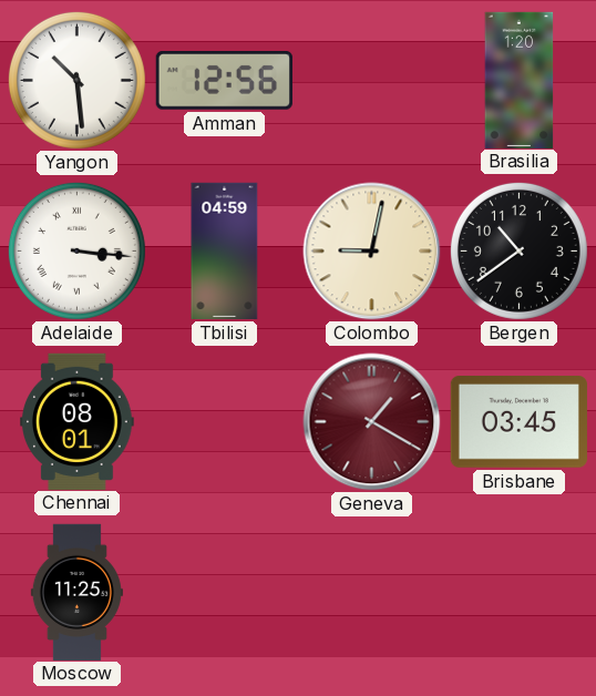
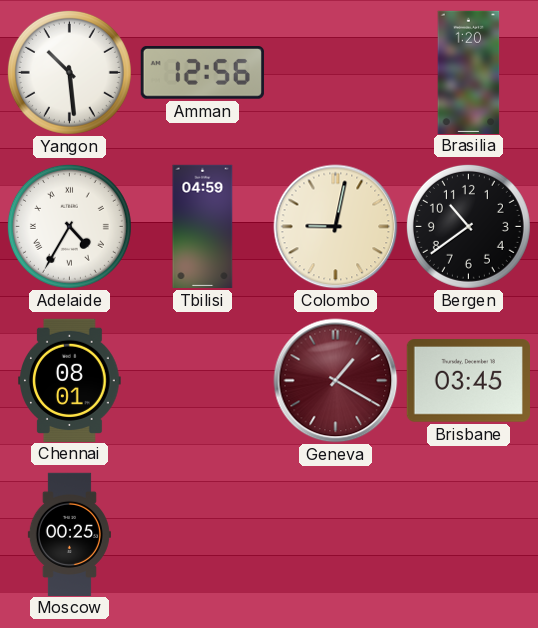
Adelaide: 3:16 -> 4:35
Moscow: 11:25 -> 00:25
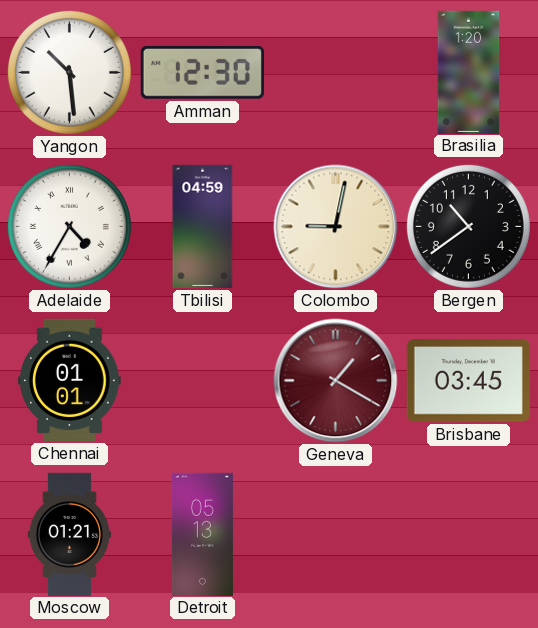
Amman: 12:56 -> 12:30
Chennai: 08:01 -> 01:01
Moscow: 00:25 -> 01:21
Detroit: none -> 05:13
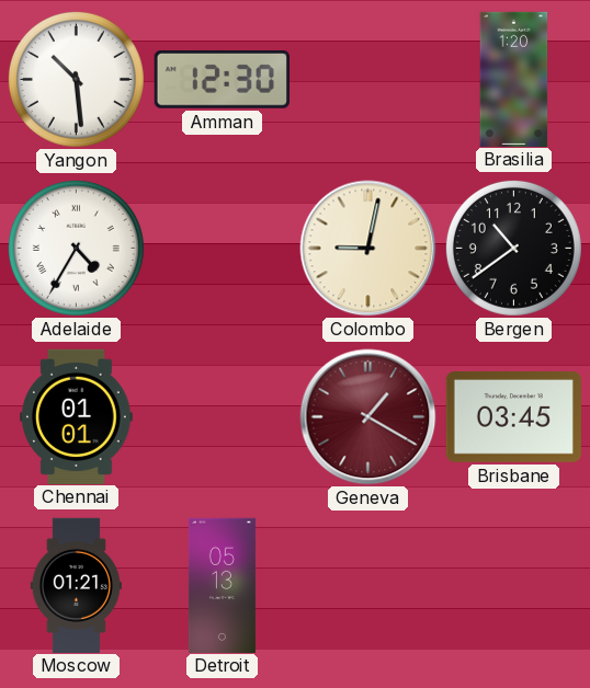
Tbilisi: 04:59 -> none
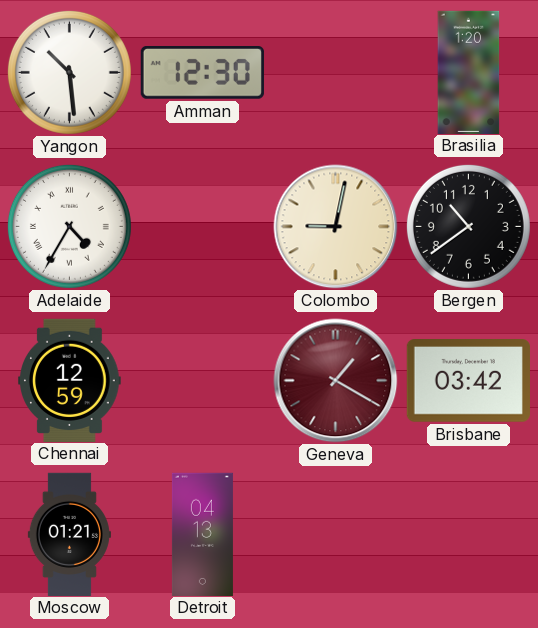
Chennai: 01:01 -> 12:59
Brisbane: 03:45 -> 03:42
Detroit: 05:13 -> 04:13
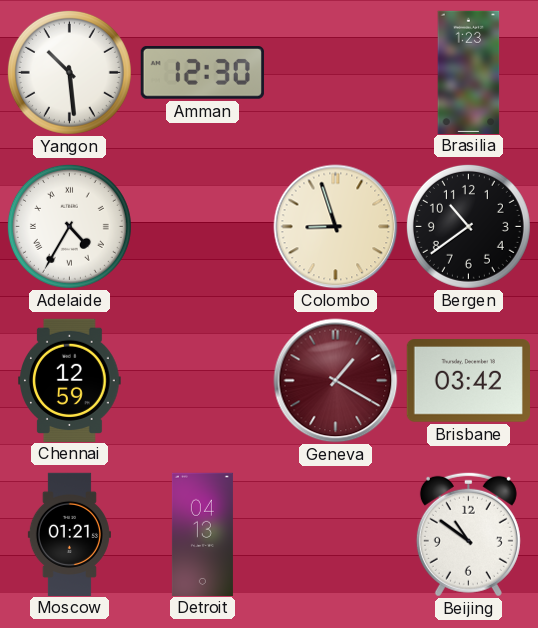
Brasilia: 1:20 -> 1:23
Colombo: 9:02 -> 8:57
Beijing: none -> 10:51
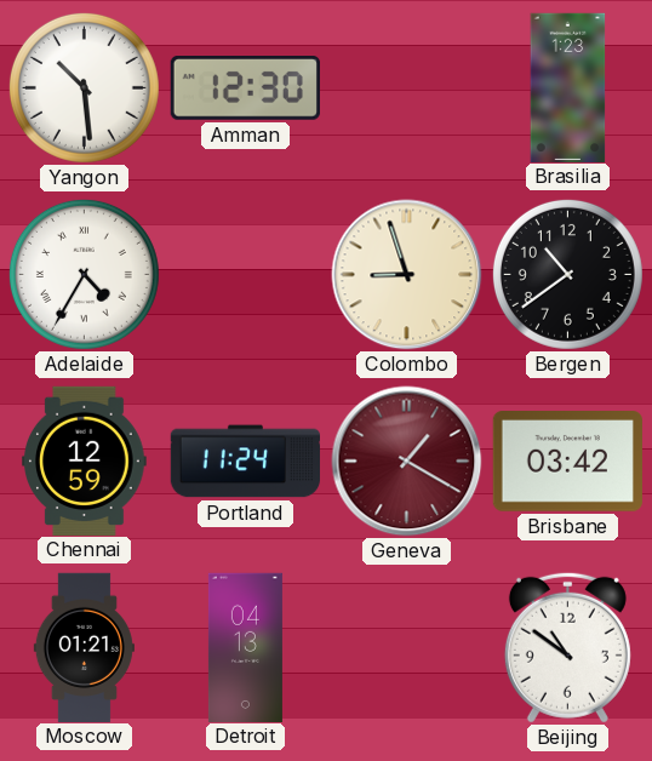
Portland: none -> 11:24
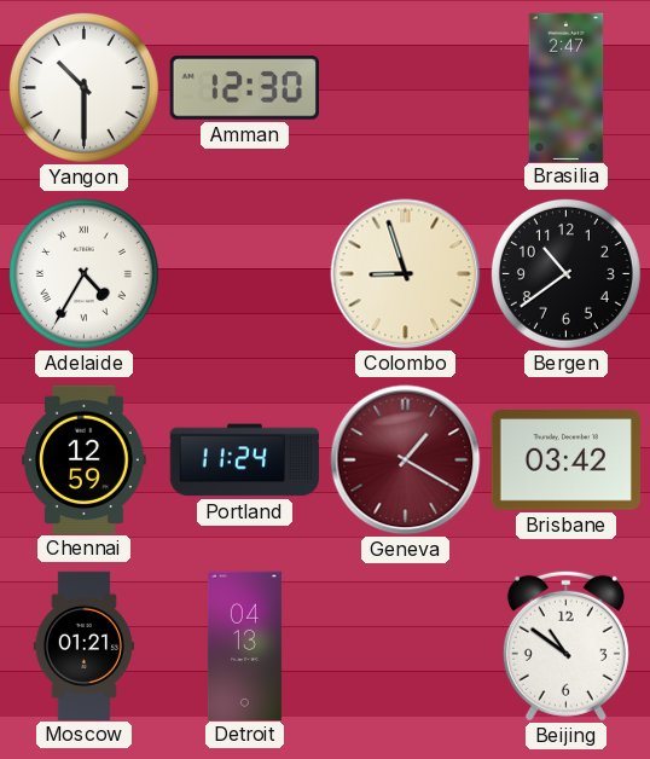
Yangon: 10:29 -> 10:30
Brasilia: 1:23 -> 2:47
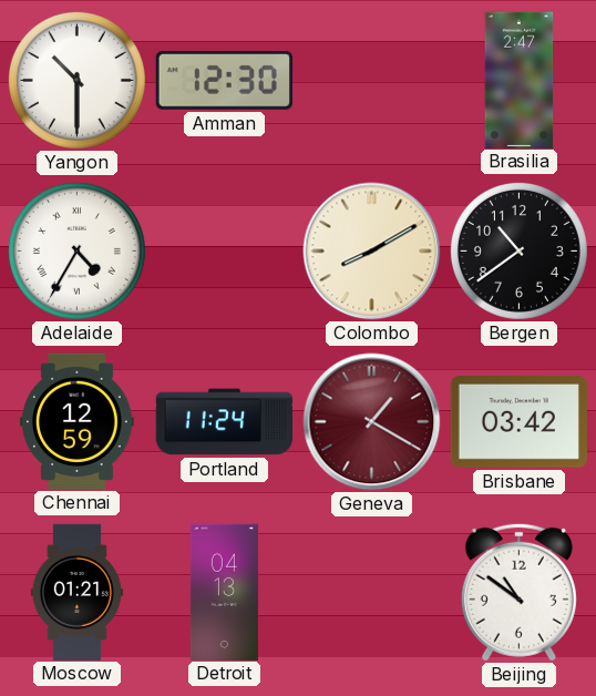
Colombo: 8:57 -> 8:10
